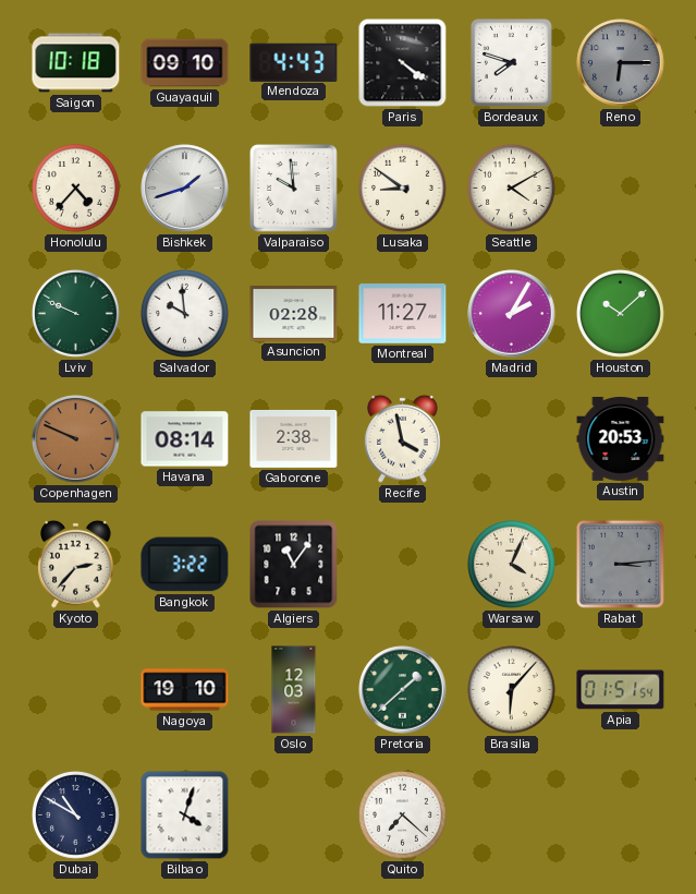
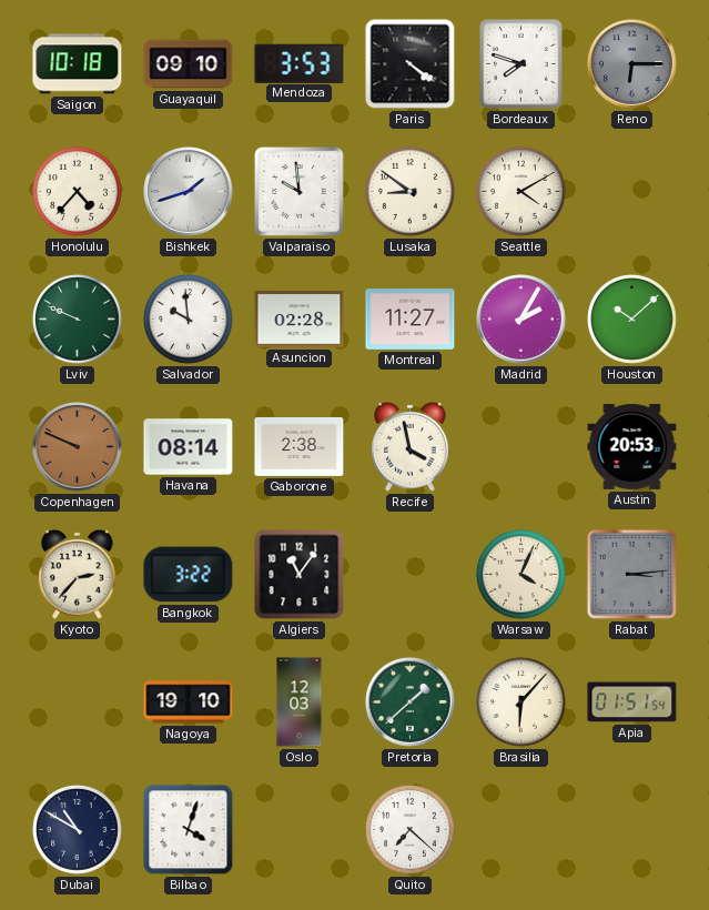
Mendoza: 4:43 -> 3:53
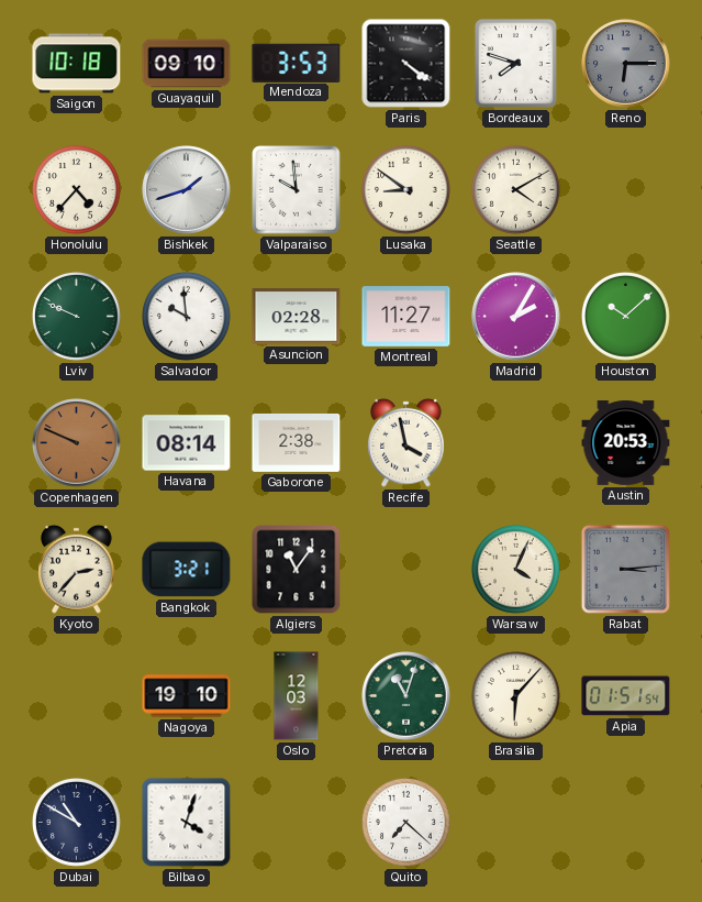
Bangkok: 3:22 -> 3:21
Pretoria: 1:38 -> 11:03
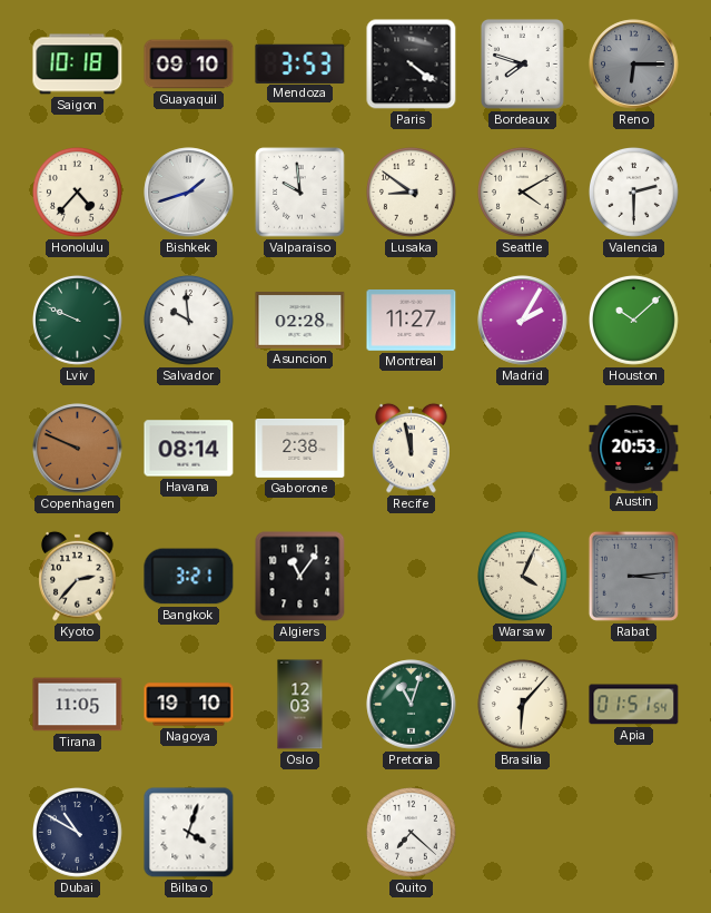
Valencia: none -> 2:30
Recife: 3:58 -> 11:58
Tirana: none -> 11:05
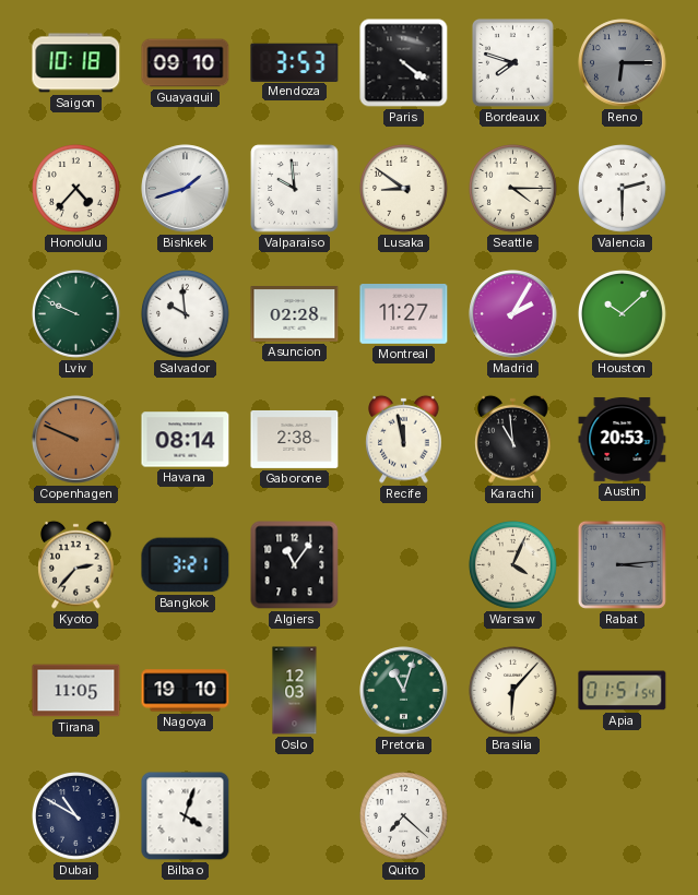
Seattle: 4:10 -> 4:15
Karachi: none -> 10:59
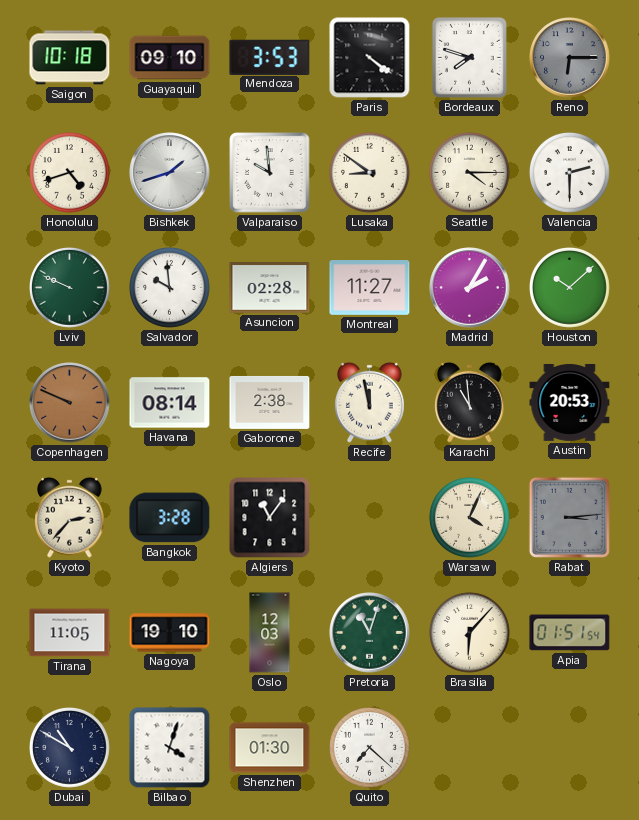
Honolulu: 4:37 -> 4:42
Bangkok: 3:21 -> 3:28
Shenzhen: none -> 01:30
